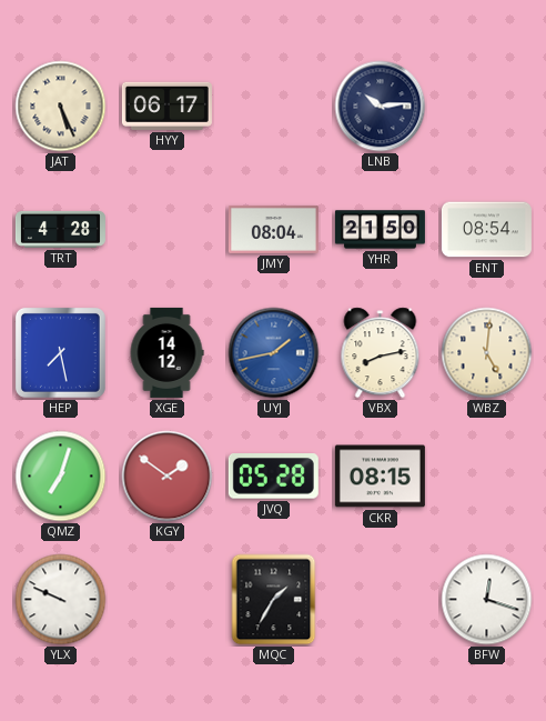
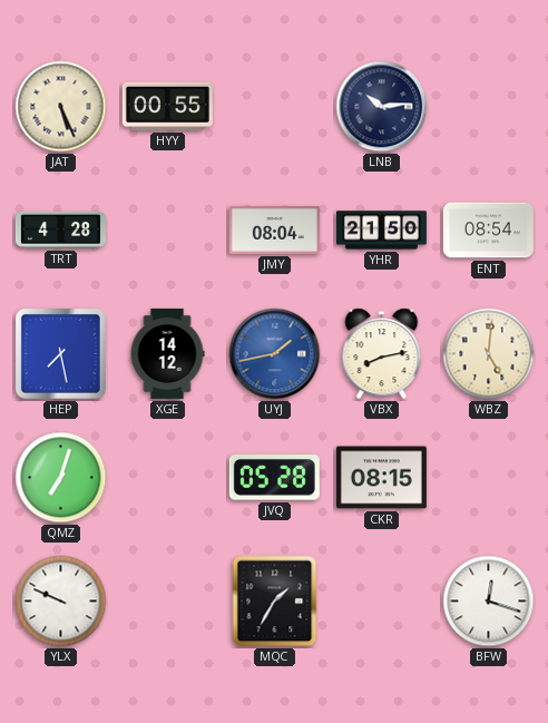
HYY: 06:17 -> 00:55
KGY: 1:51 -> none
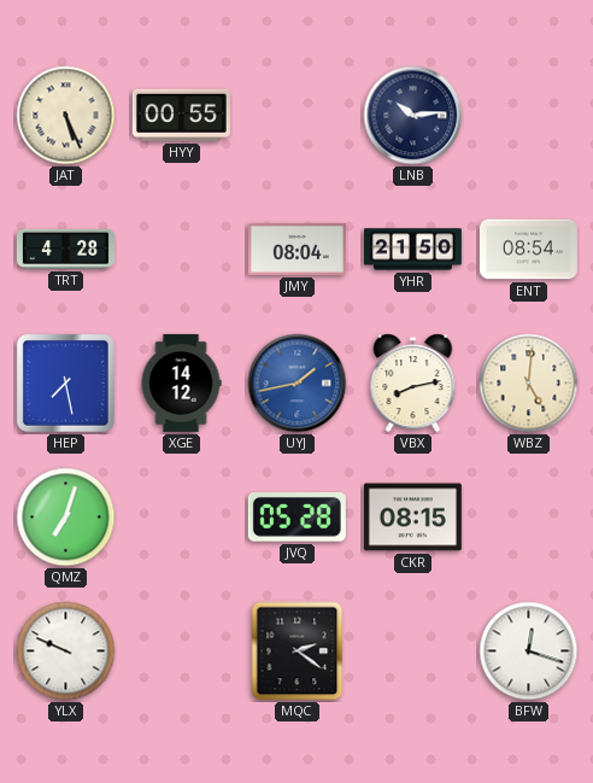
MQC: 1:35 -> 2:21
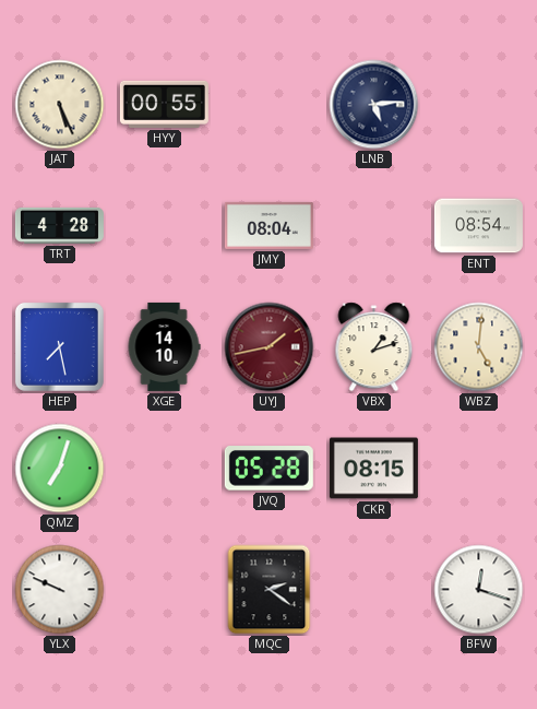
LNB: 10:14 -> 5:14
YHR: 21:50 -> none
XGE: 14:12 -> 14:10
UYJ dial: blue -> burgundy
VBX: 8:13 -> 1:12
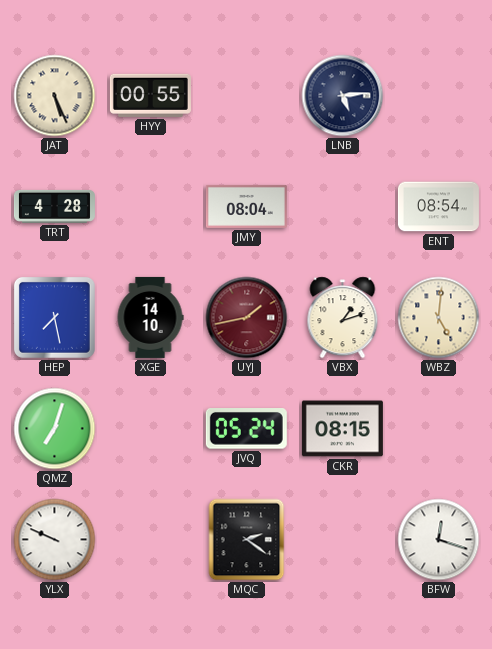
JVQ: 05:28 -> 05:24
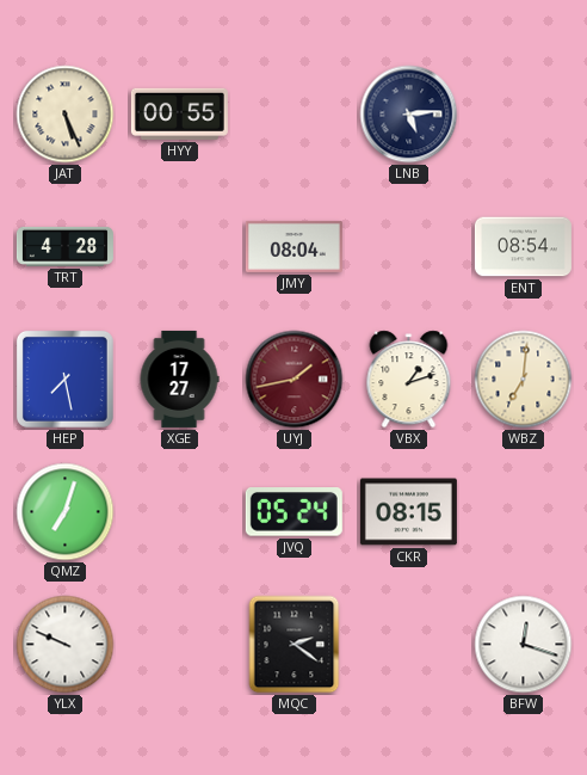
XGE: 14:10 -> 17:27
WBZ: 5:01 -> 7:01
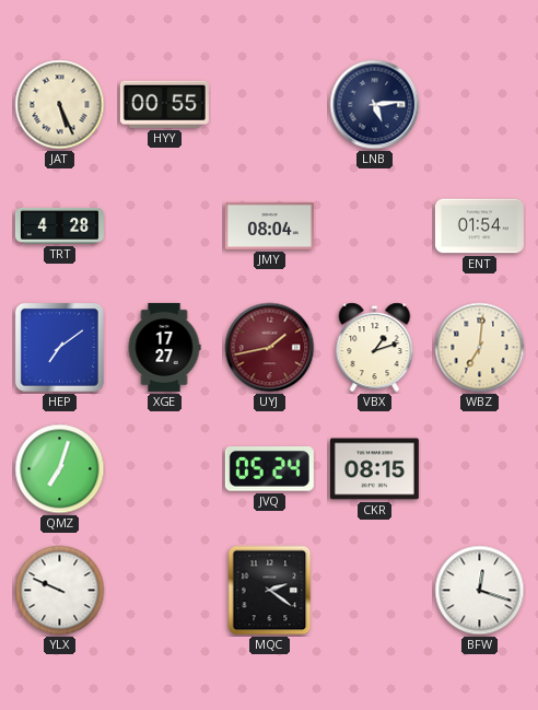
ENT: 08:54 -> 01:54
HEP: 7:28 -> 7:09
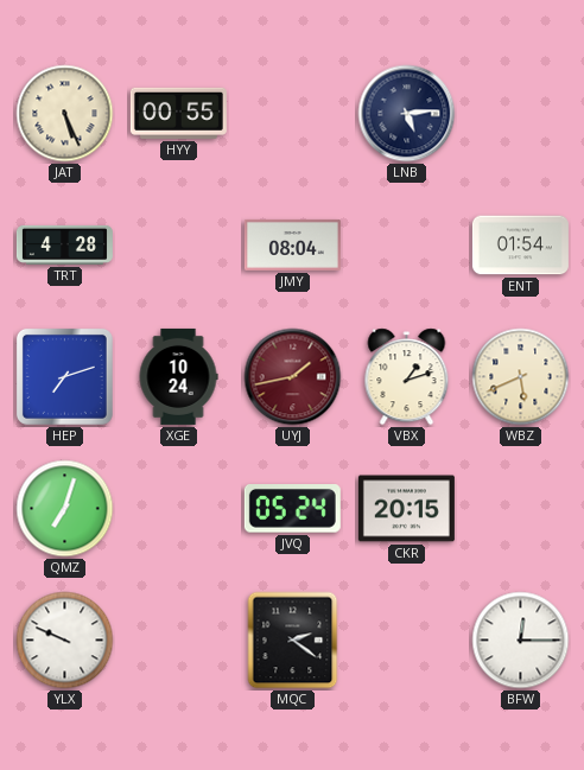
HEP: 7:09 -> 7:12
XGE: 17:27 -> 10:24
WBZ: 7:01 -> 5:41
CKR: 08:15 -> 20:15
BFW: 12:18 -> 12:15
